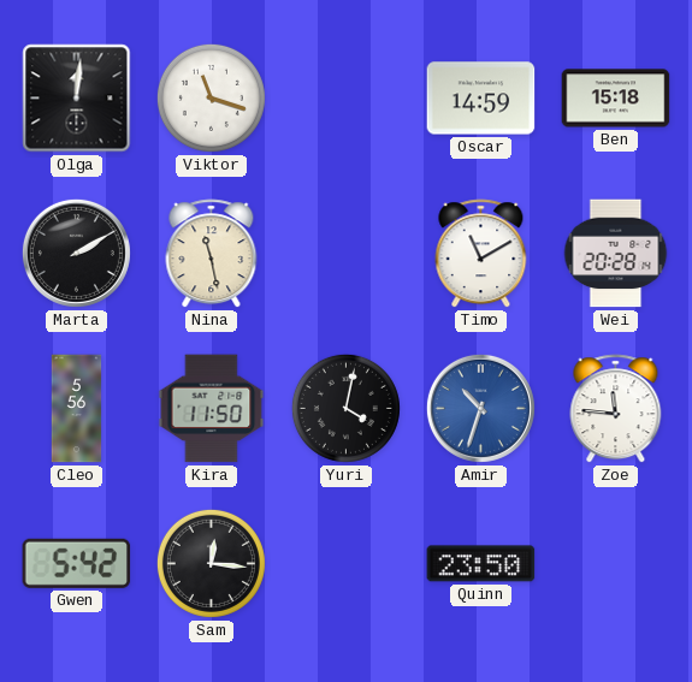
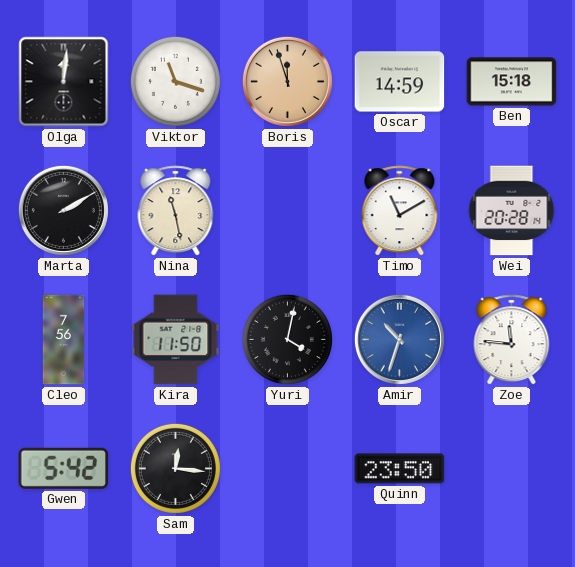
Boris: none -> 11:57
Cleo: 5:56 -> 7:56
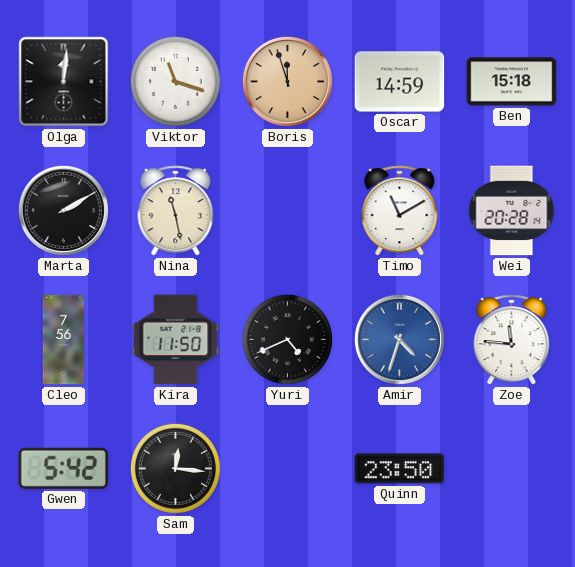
Yuri: 4:02 -> 4:41
Amir: 10:33 -> 4:33
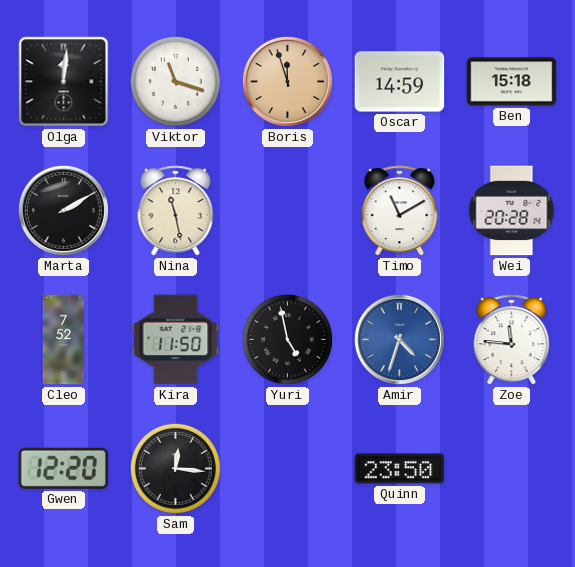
Cleo: 7:56 -> 7:52
Yuri: 4:41 -> 4:58
Gwen: 5:42 -> 12:20
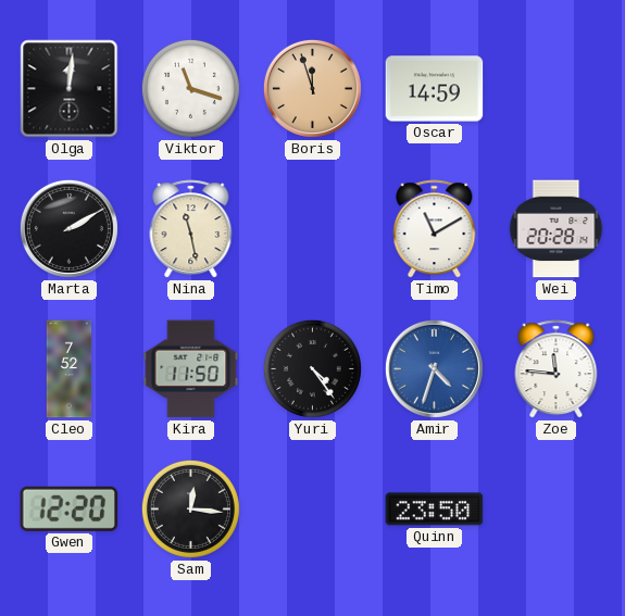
Ben: 15:18 -> none
Yuri: 4:58 -> 4:24
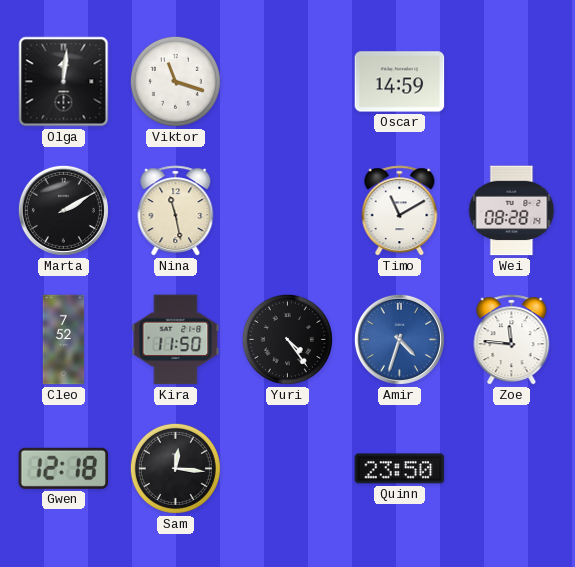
Boris: 11:57 -> none
Wei: 20:28 -> 08:28
Gwen: 12:20 -> 12:18
